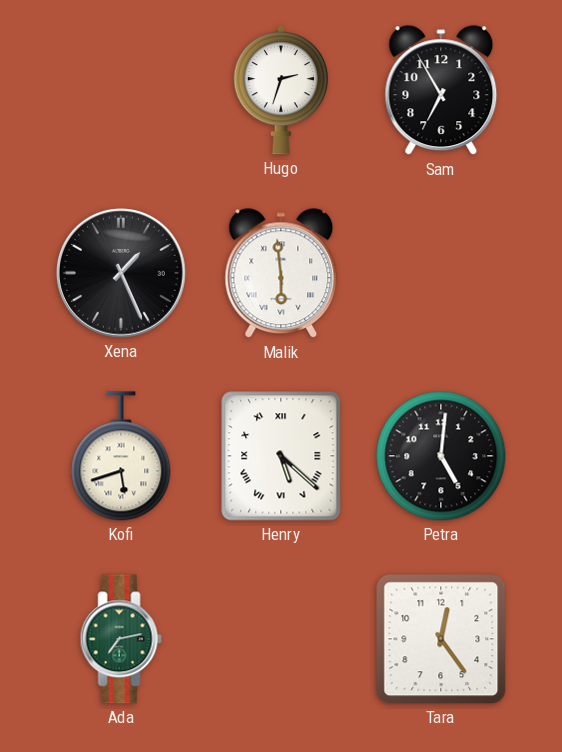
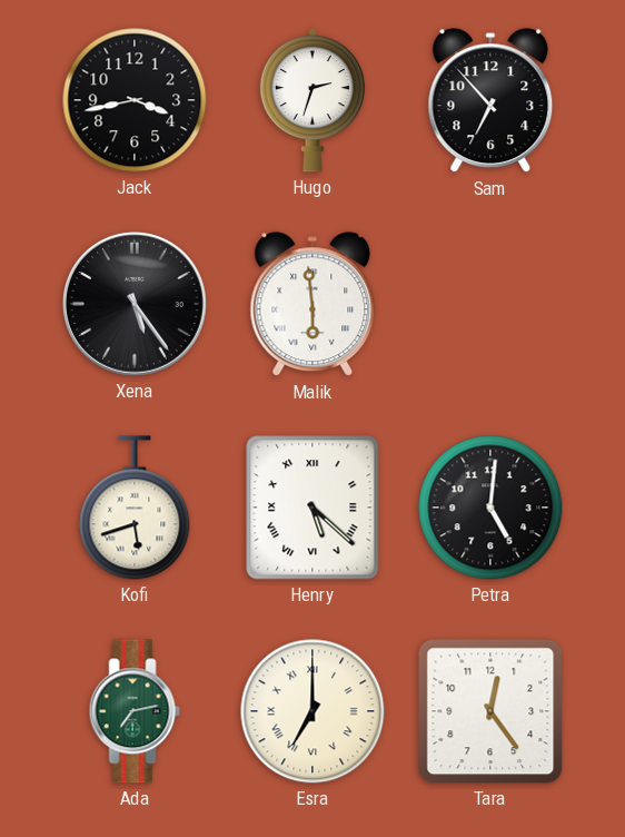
Jack: none -> 3:43
Sam: 6:55 -> 6:53
Xena: 1:26 -> 5:24
Esra: none -> 7:00
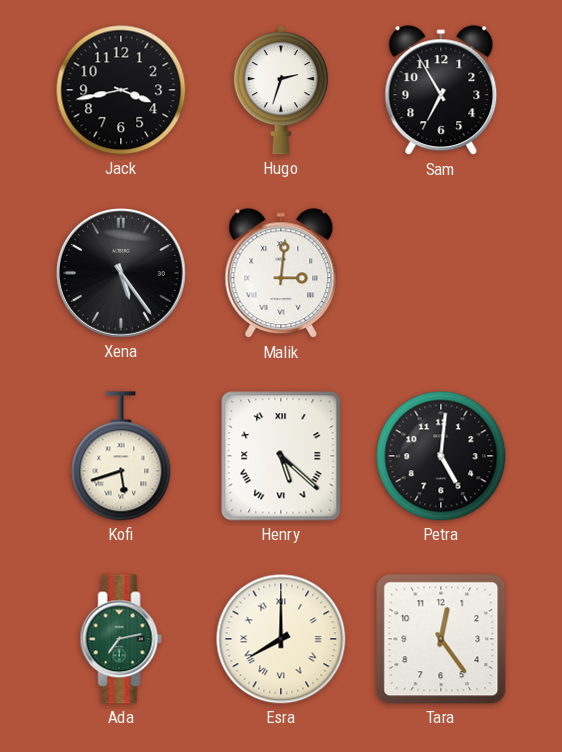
Sam: 6:53 -> 6:55
Malik: 5:59 -> 3:01
Esra: 7:00 -> 8:00
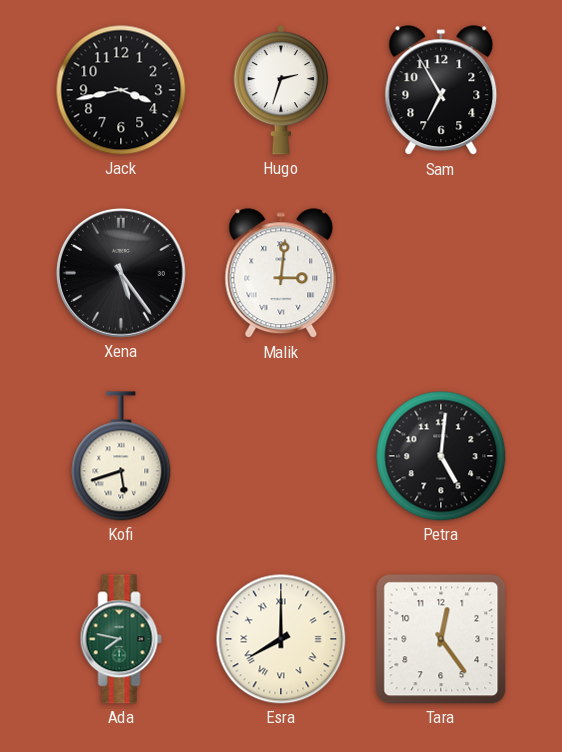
Henry: 5:22 -> none
Ada: 7:13 -> 7:47
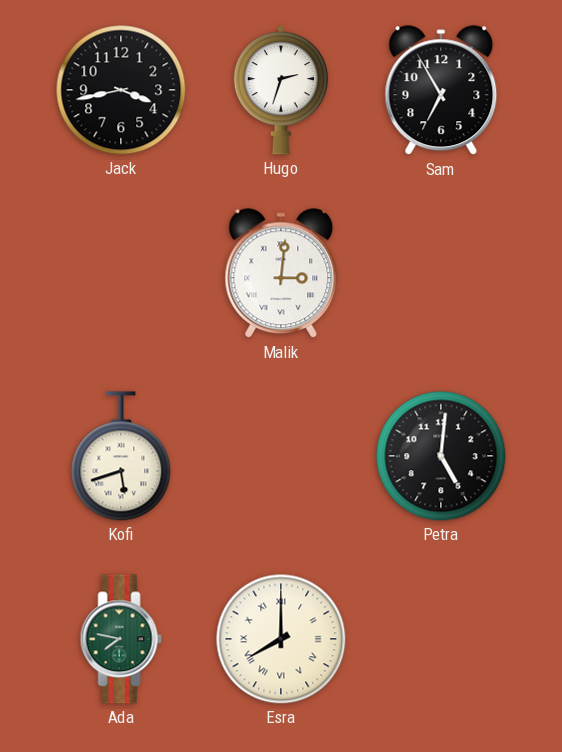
Xena: 5:24 -> none
Tara: 12:24 -> none
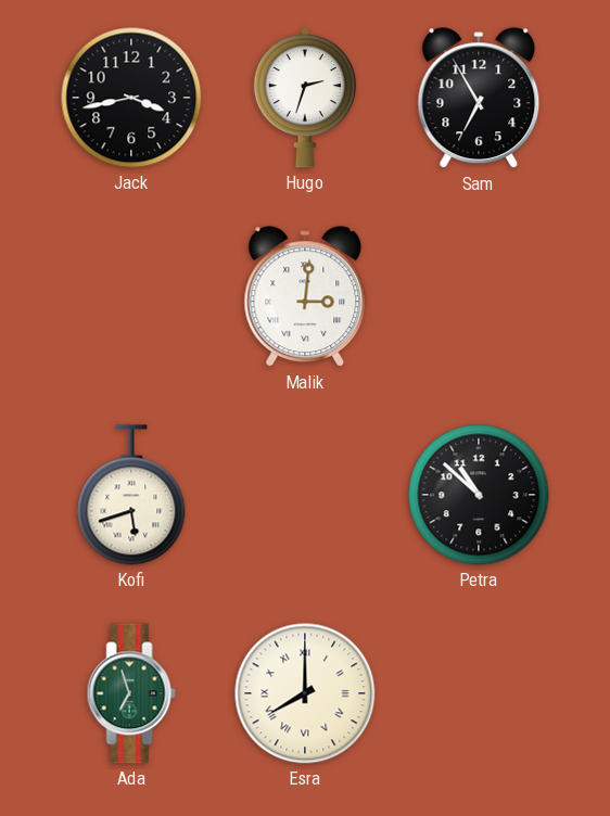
Petra: 5:01 -> 10:52
Ada: 7:47 -> 6:57
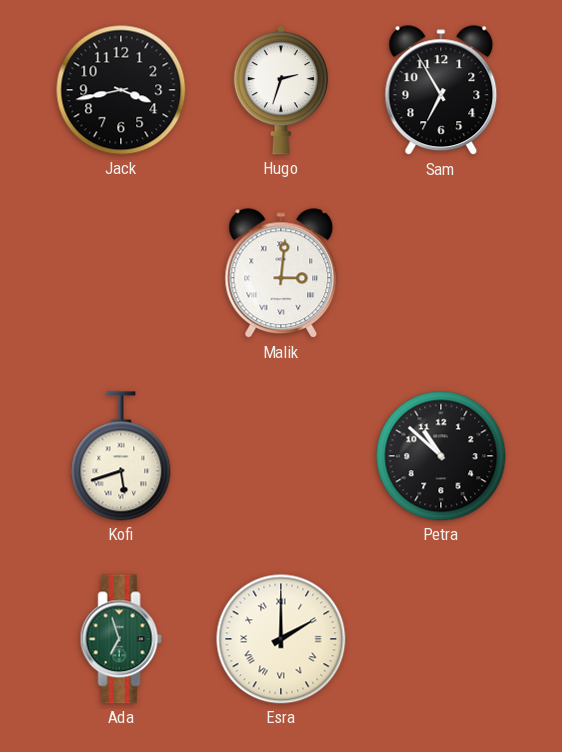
Esra: 8:00 -> 2:00
